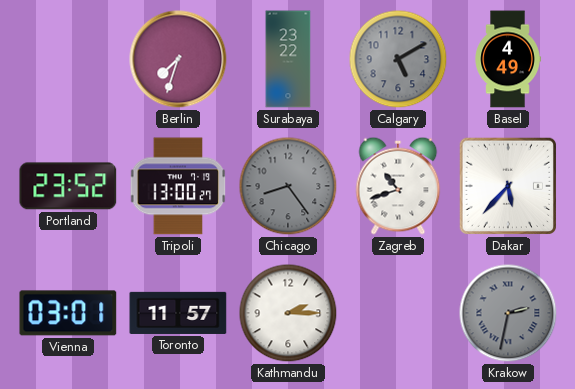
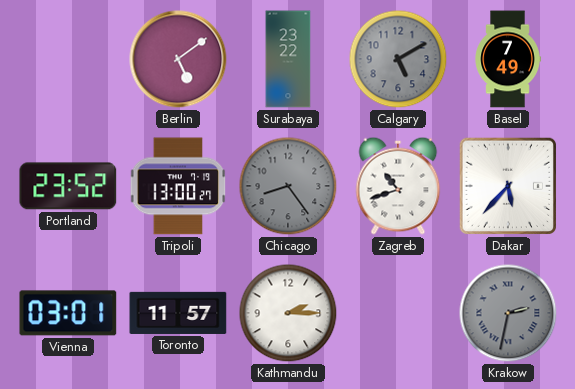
Berlin: 7:33 -> 5:09
Basel: 4:49 -> 7:49
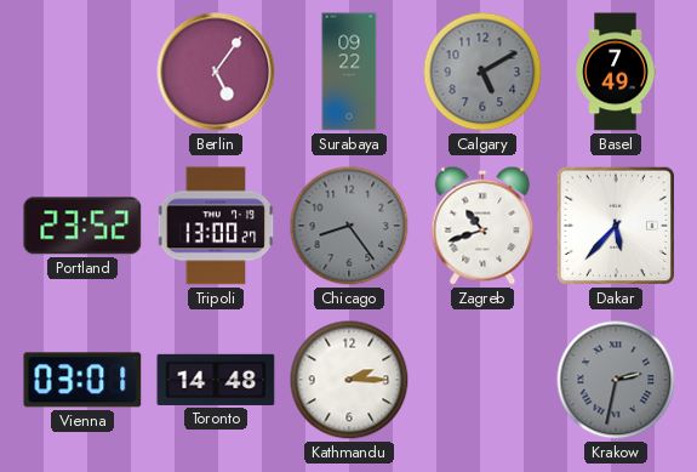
Berlin: 5:09 -> 5:06
Surabaya: 23:22 -> 09:22
Toronto: 11:57 -> 14:48
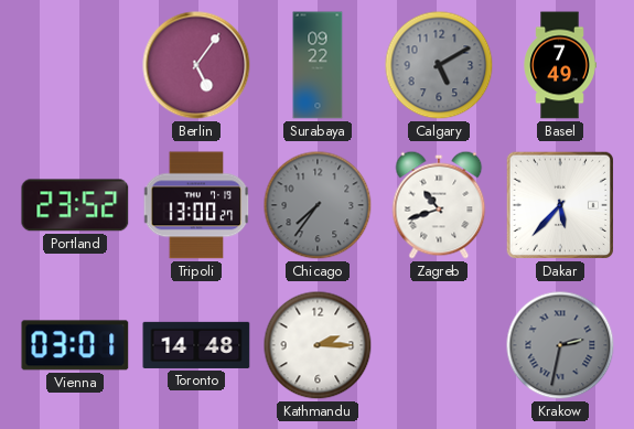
Chicago: 8:24 -> 7:36
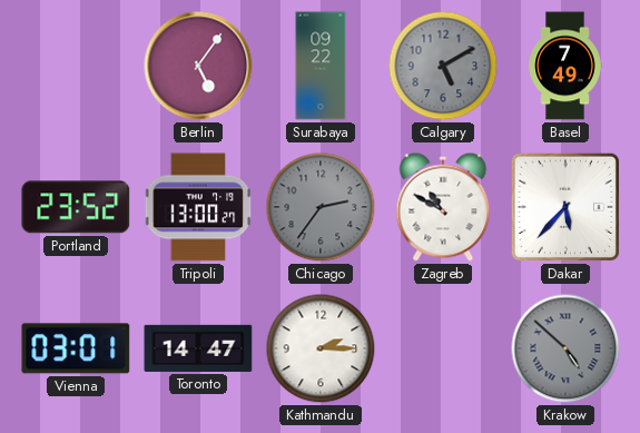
Chicago: 7:36 -> 2:36
Zagreb: 10:42 -> 10:50
Toronto: 14:48 -> 14:47
Krakow: 2:32 -> 4:52
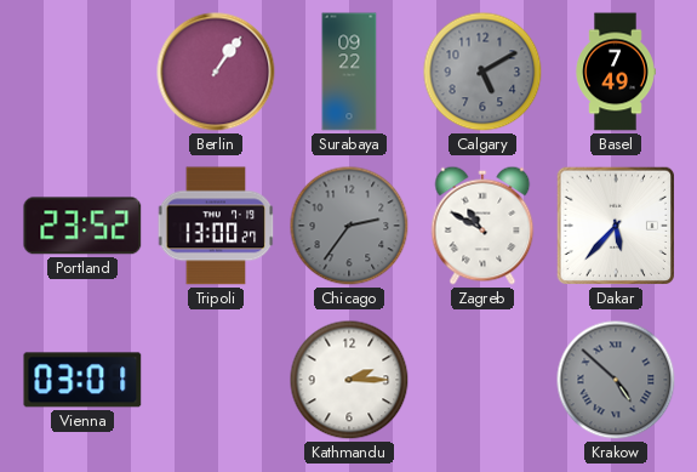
Berlin: 5:06 -> 1:06
Toronto: 14:47 -> none
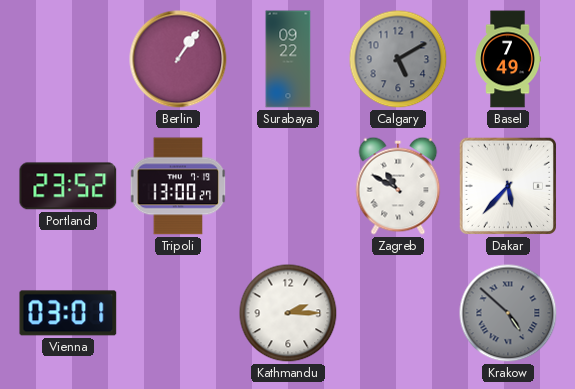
Chicago: 2:36 -> none
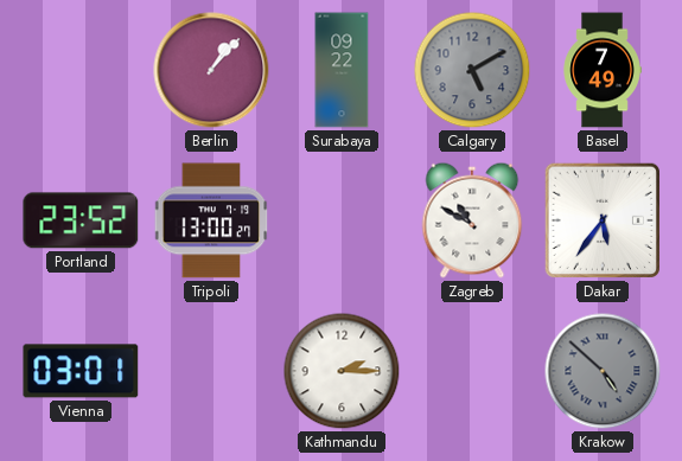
Berlin: 1:06 -> 1:07
Dakar: 5:37 -> 5:36
